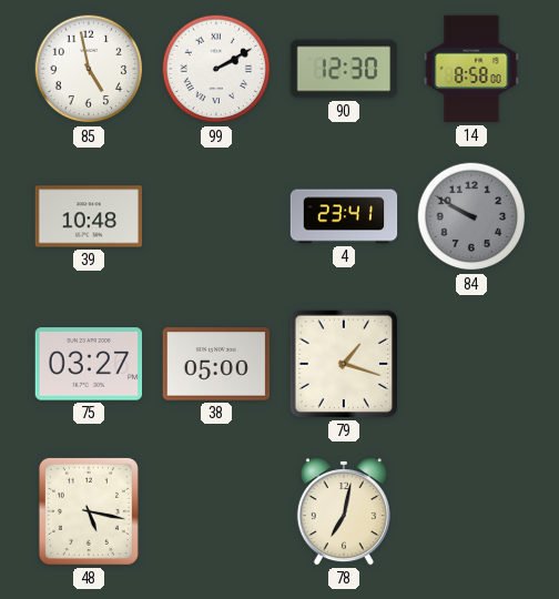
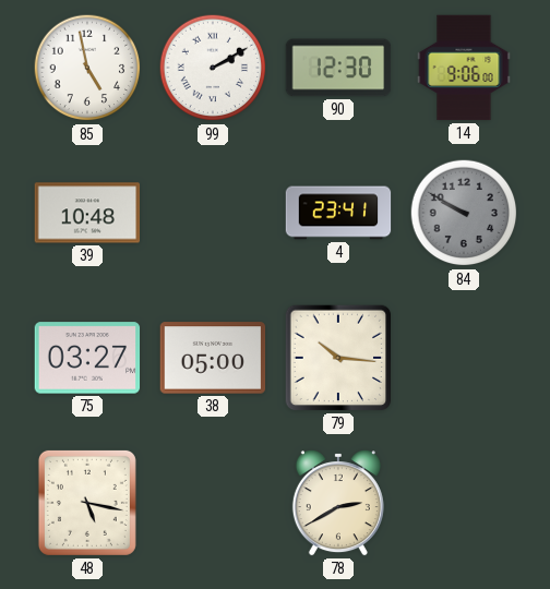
14: 8:58 -> 9:06
79: 1:18 -> 10:16
78: 7:02 -> 2:40
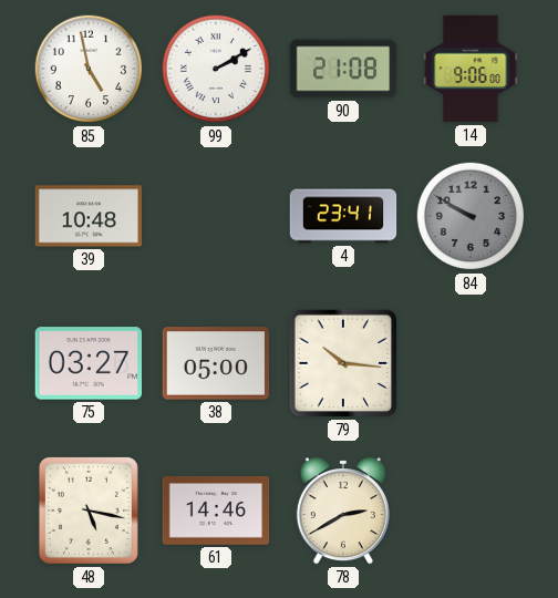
90: 12:30 -> 21:08
61: none -> 14:46
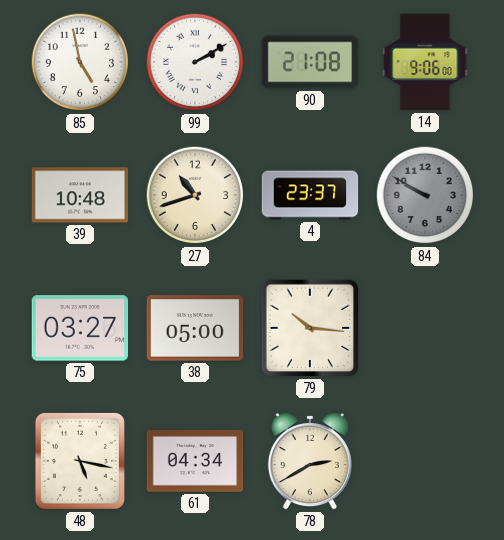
27: none -> 10:42
4: 23:41 -> 23:37
61: 14:46 -> 04:34
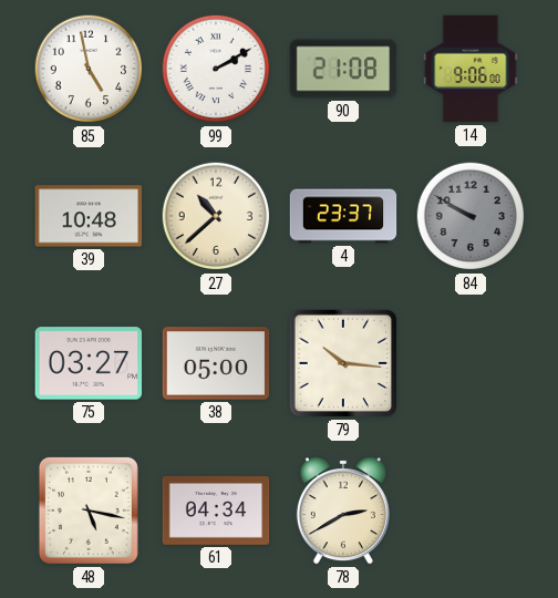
27: 10:42 -> 10:38
